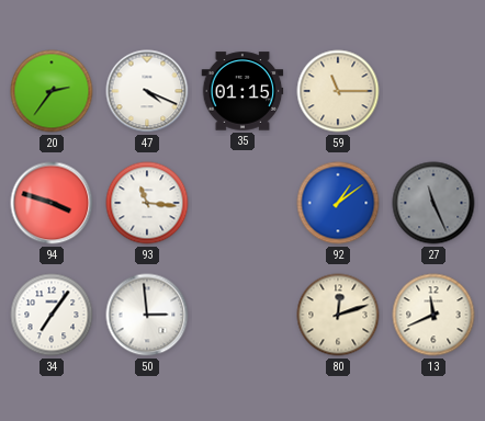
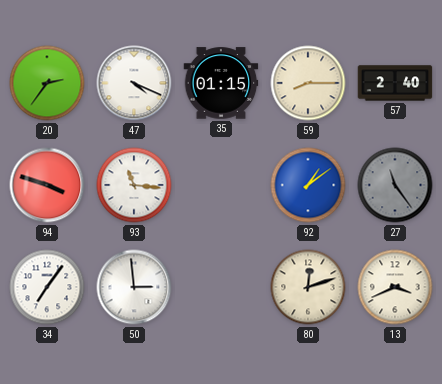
59: 11:15 -> 8:15
57: none -> 2:40
27: 11:26 -> 11:24
13: 11:41 -> 3:41
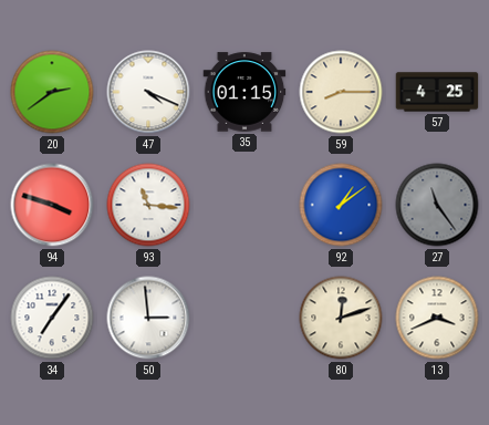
20: 2:36 -> 2:39
57: 2:40 -> 4:25
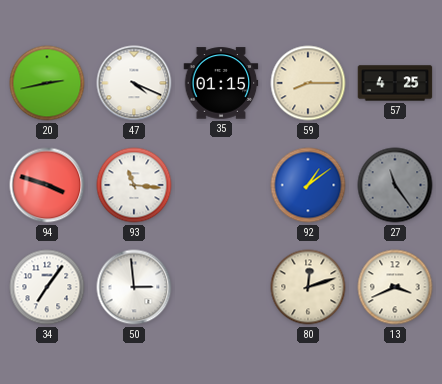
20: 2:39 -> 2:43
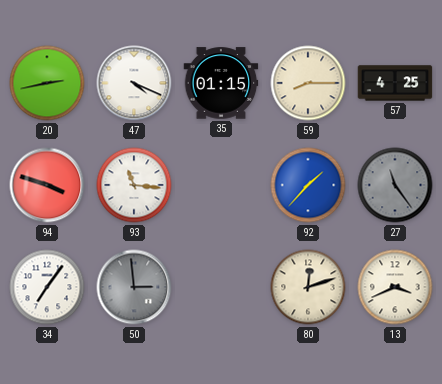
92: 1:09 -> 1:37
50 dial: white -> grey
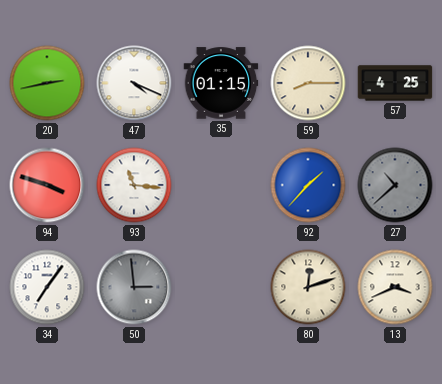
27: 11:24 -> 10:38
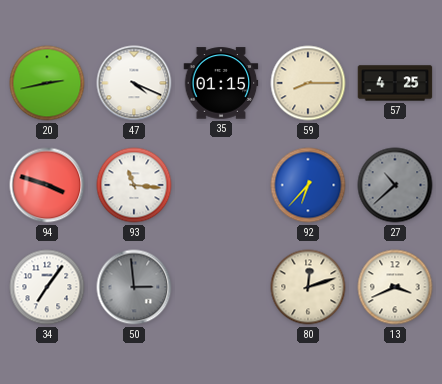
92: 1:37 -> 6:37
